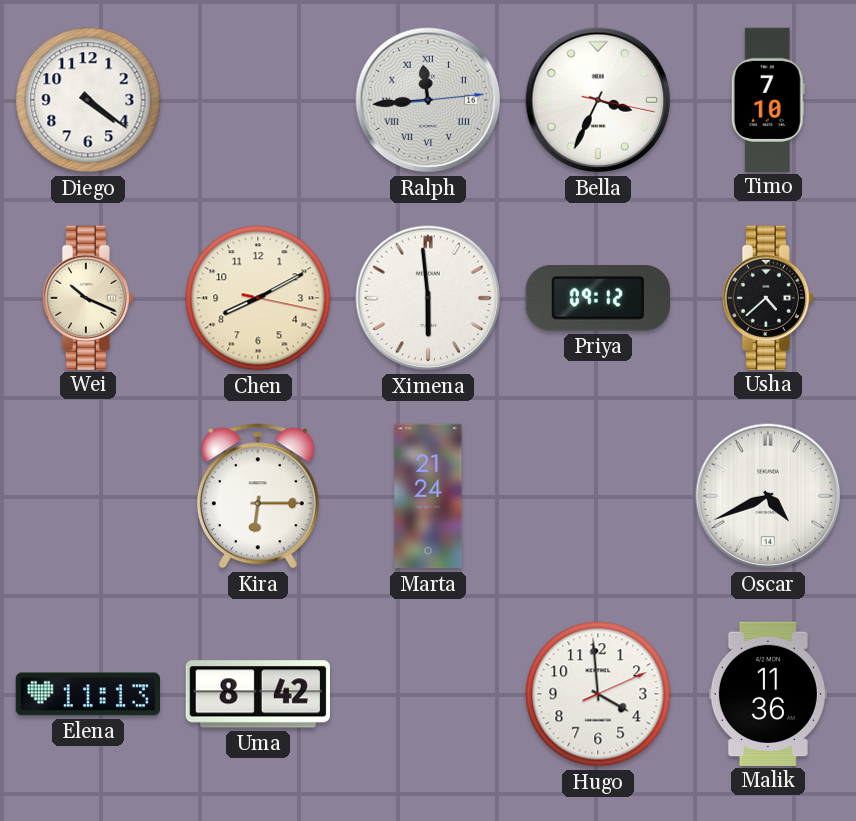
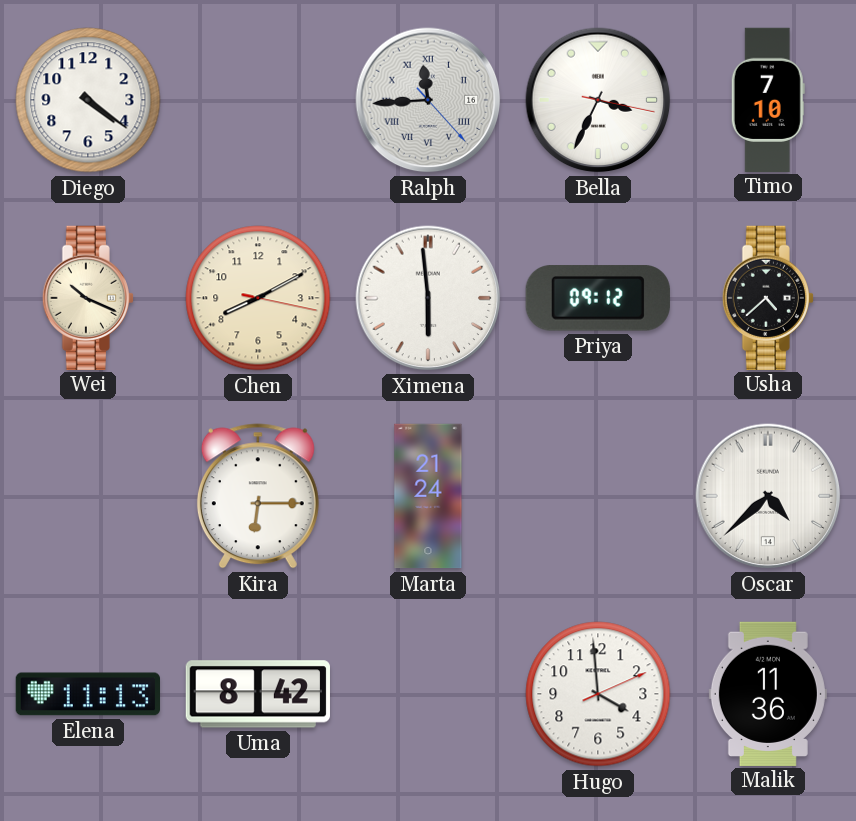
Ralph: 11:44:14 -> 11:44:23
Oscar: 4:41 -> 4:38
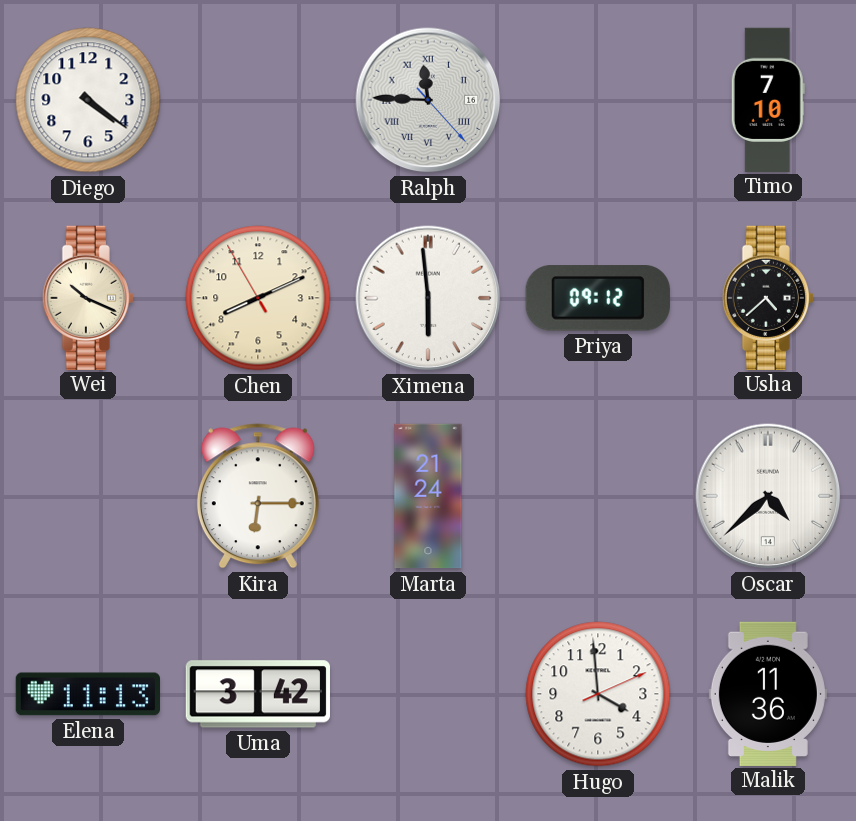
Ralph: 11:44 -> 11:45
Bella: 3:34 -> none
Chen: 8:10:17 -> 8:10:55
Uma: 8:42 -> 3:42
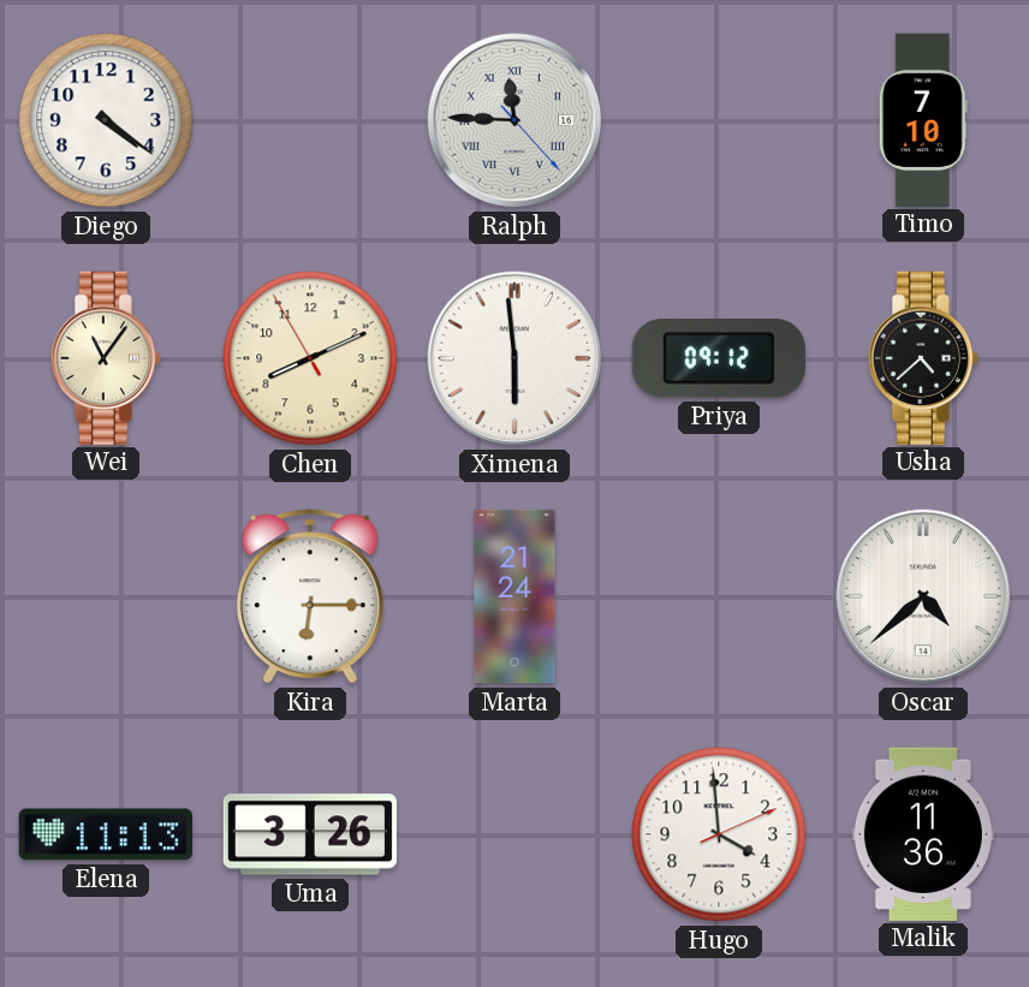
Wei: 10:19 -> 11:06
Uma: 3:42 -> 3:26
